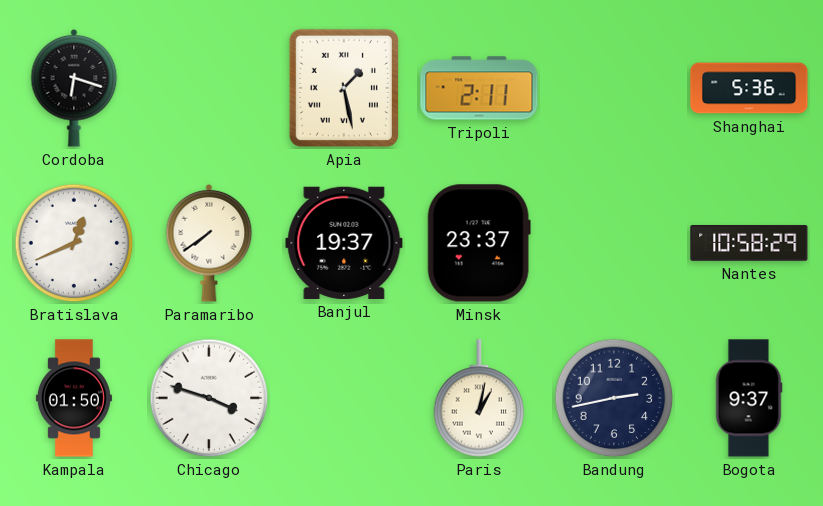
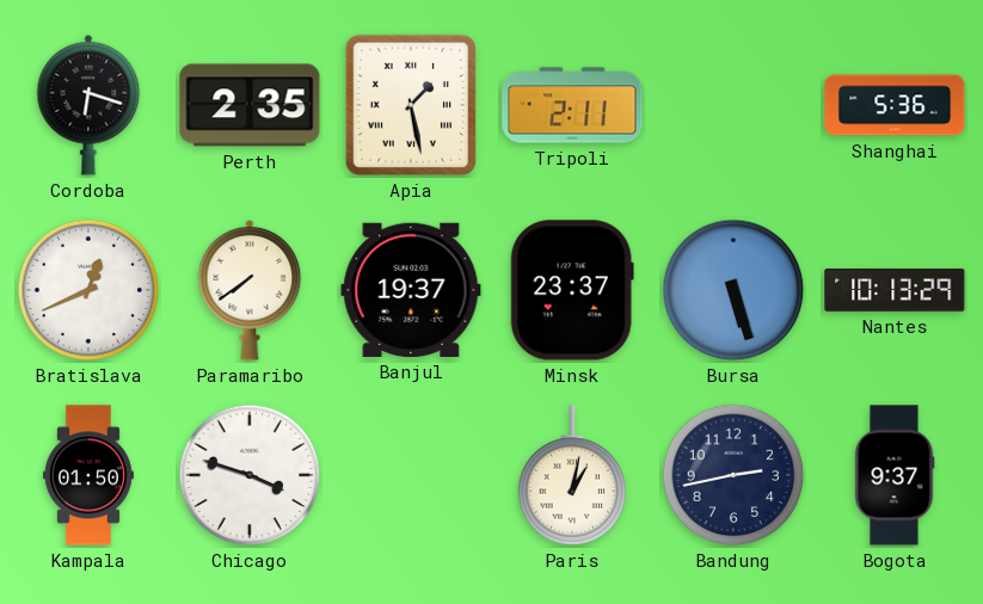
Perth: none -> 2:35
Bursa: none -> 5:27
Nantes: 10:58 -> 10:13
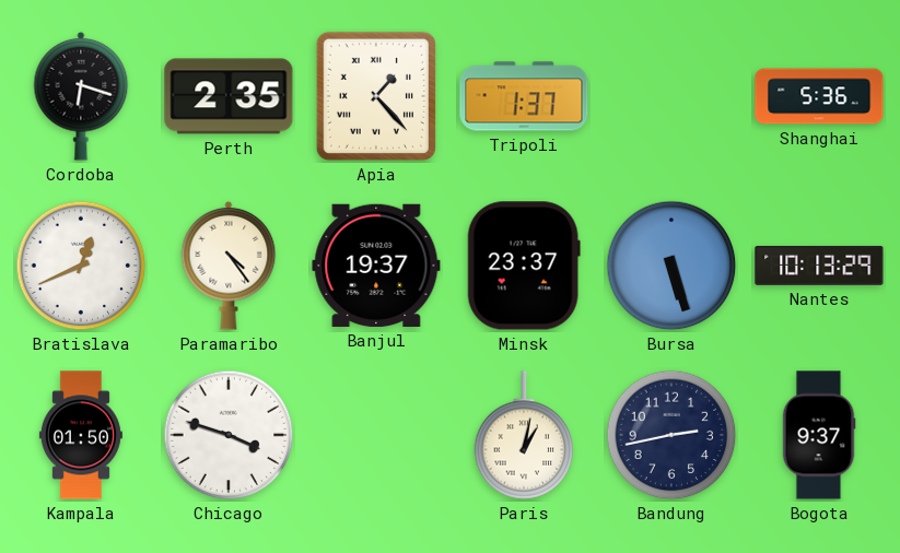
Apia: 1:28 -> 1:23
Tripoli: 2:11 -> 1:37
Paramaribo: 7:39 -> 4:24
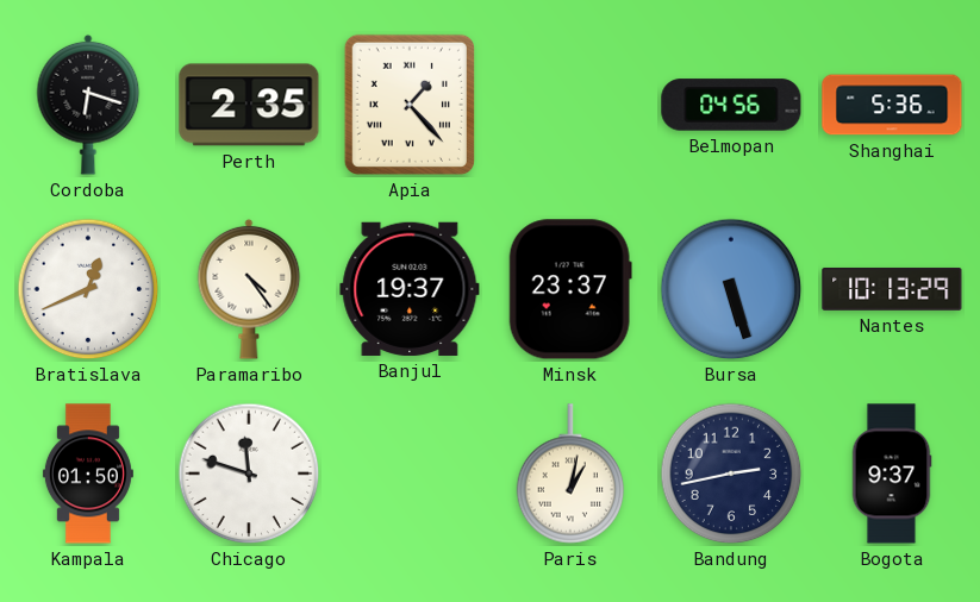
Tripoli: 1:37 -> none
Belmopan: none -> 04:56
Chicago: 3:48 -> 11:48
